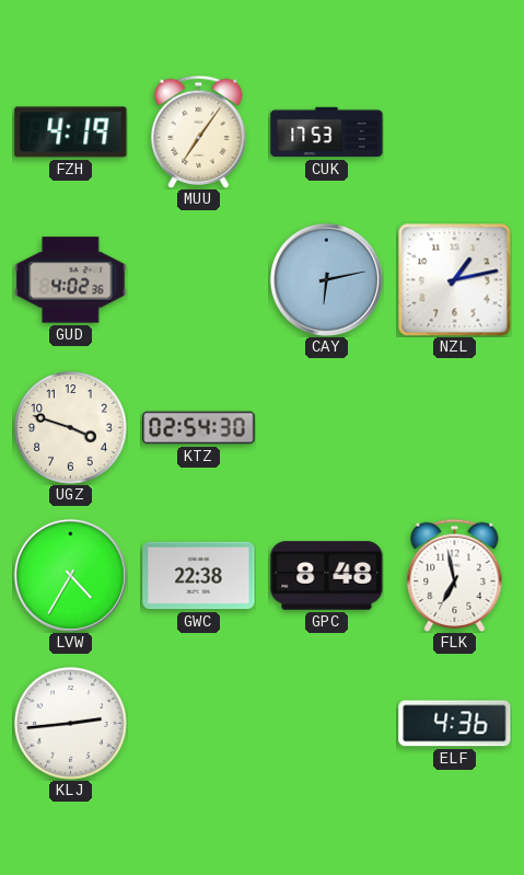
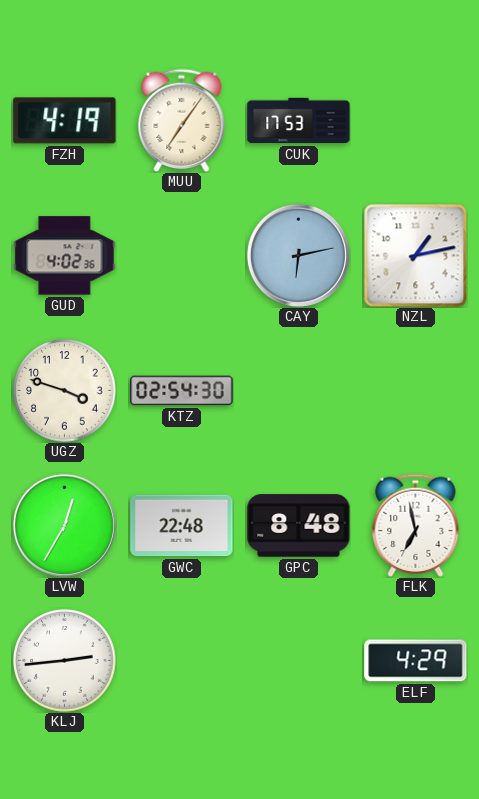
LVW: 4:35 -> 12:35
GWC: 22:38 -> 22:48
ELF: 4:36 -> 4:29
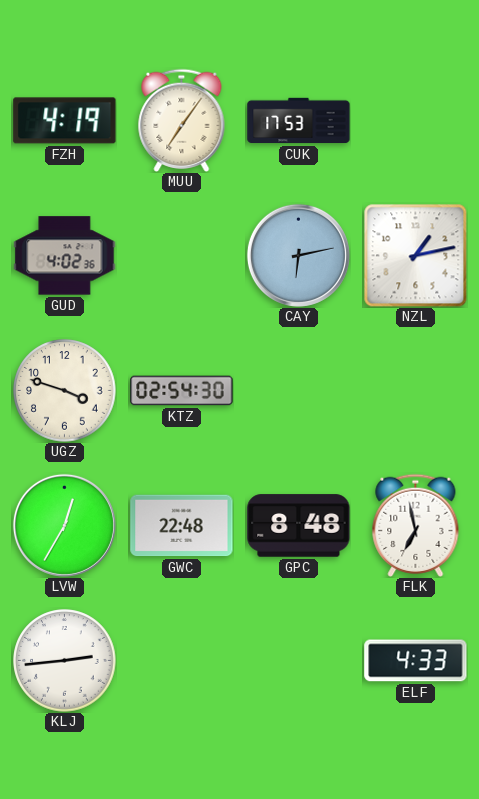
ELF: 4:29 -> 4:33
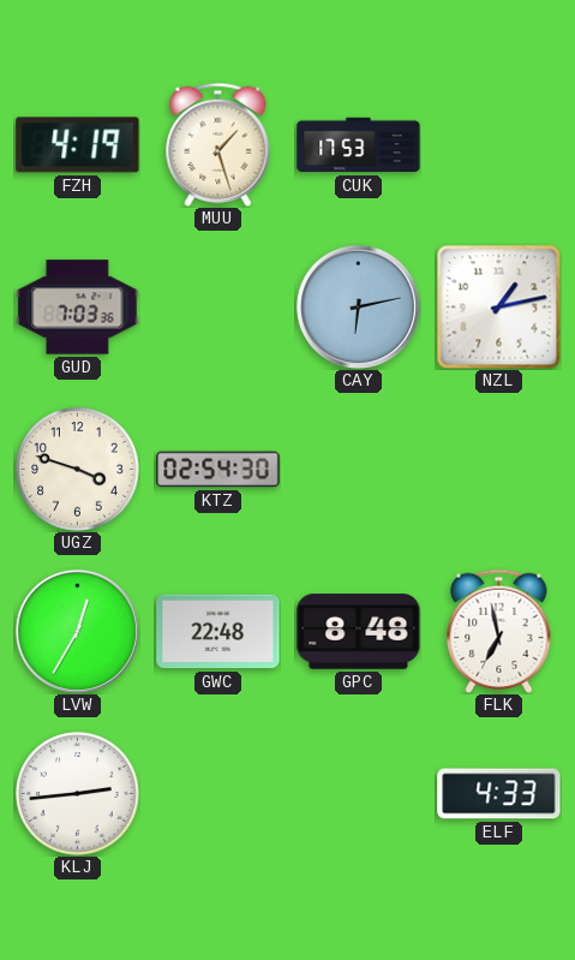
MUU: 7:06 -> 1:27
GUD: 4:02 -> 7:03
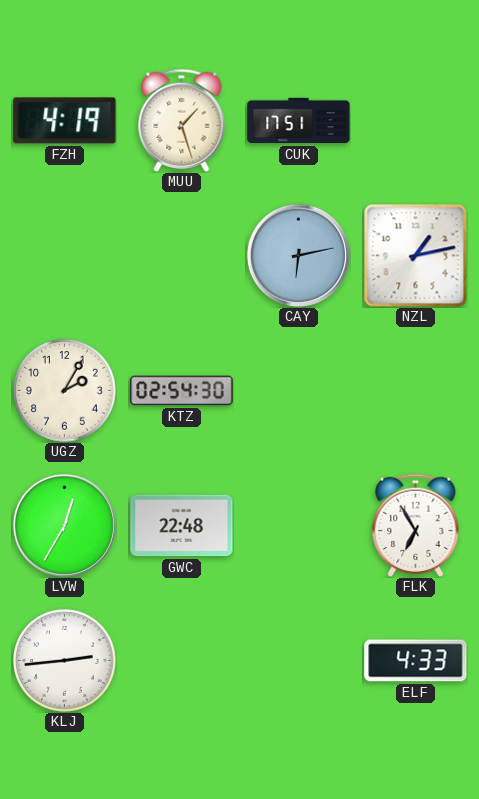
CUK: 17:53 -> 17:51
GUD: 7:03 -> none
UGZ: 3:48 -> 2:05
GPC: 8:48 -> none
FLK: 6:58 -> 6:55
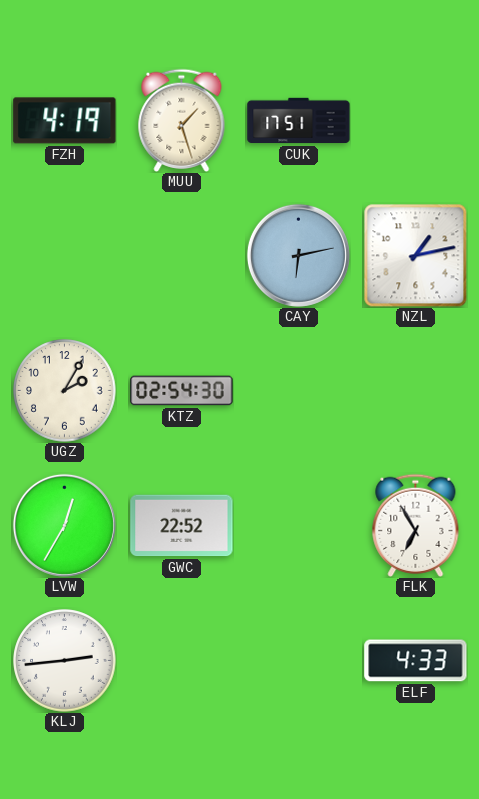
GWC: 22:48 -> 22:52
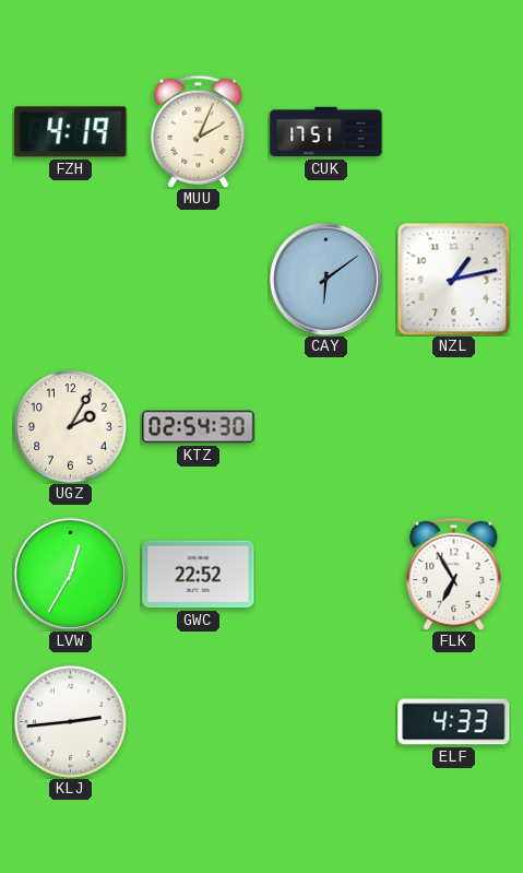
MUU: 1:27 -> 2:04
CAY: 6:13 -> 6:09
